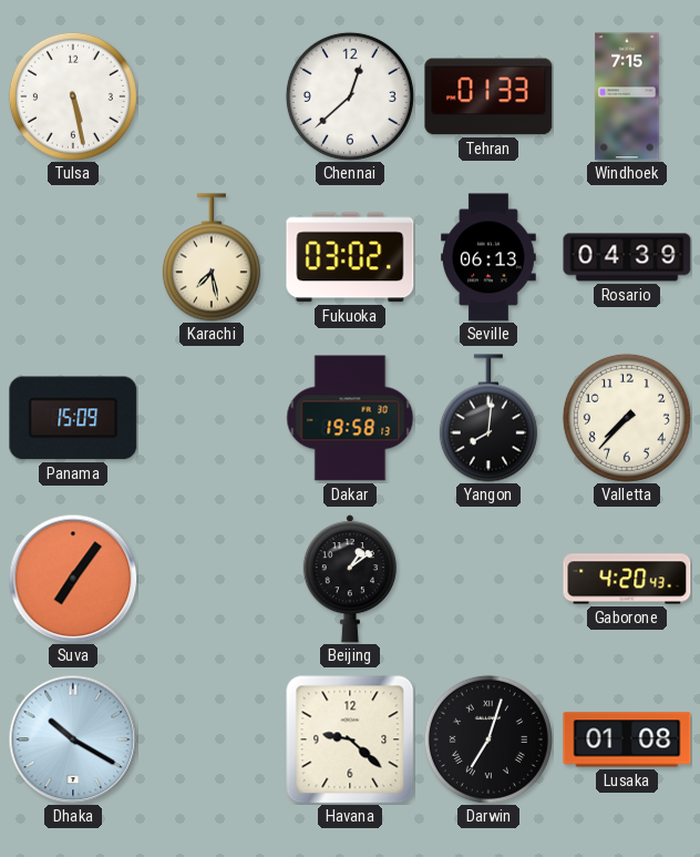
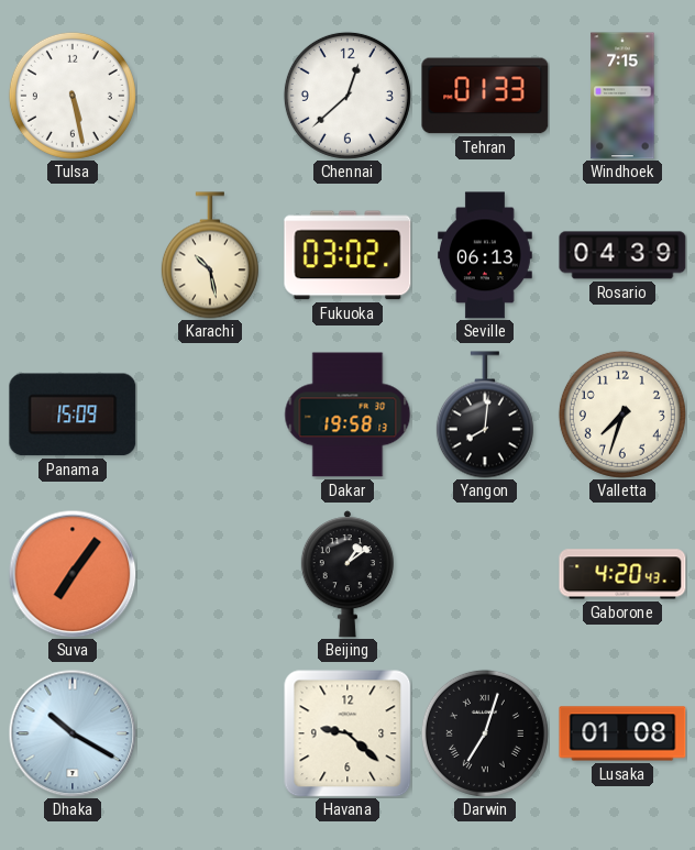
Karachi: 7:28 -> 10:28
Valletta: 7:37 -> 7:33
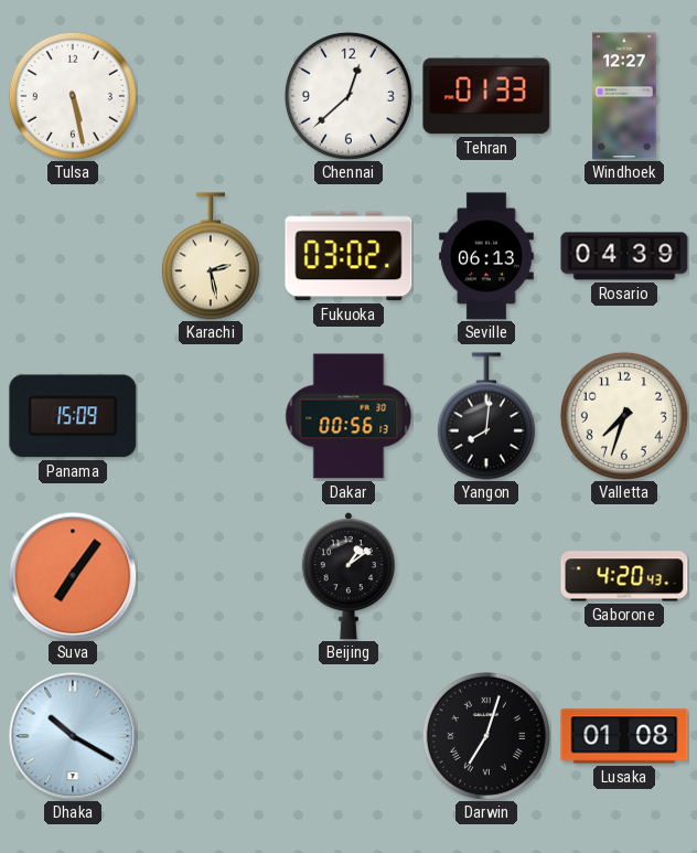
Windhoek: 7:15 -> 12:27
Karachi: 10:28 -> 2:28
Dakar: 19:58 -> 00:56
Havana: 9:22 -> none
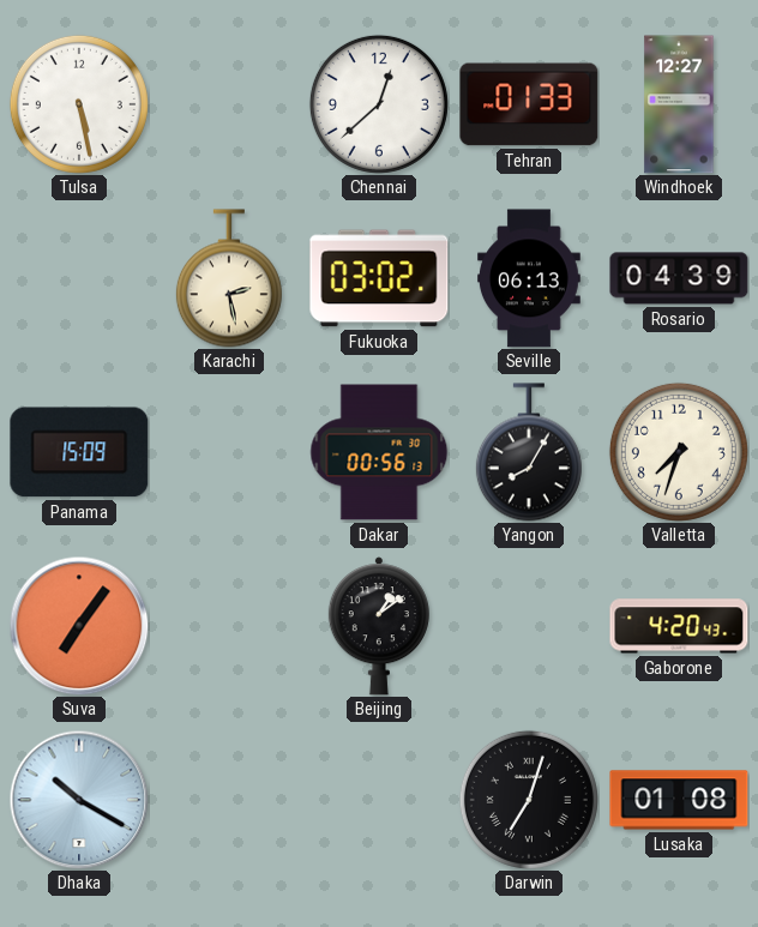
Yangon: 8:01 -> 8:05
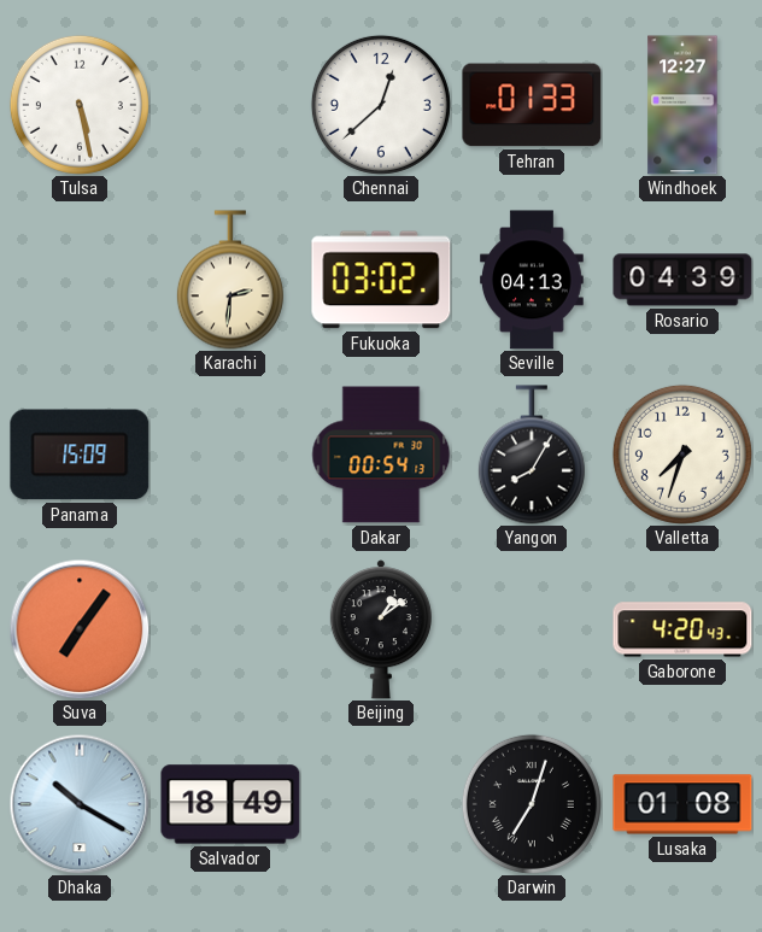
Karachi: 2:28 -> 2:31
Seville: 06:13 -> 04:13
Dakar: 00:56 -> 00:54
Salvador: none -> 18:49
